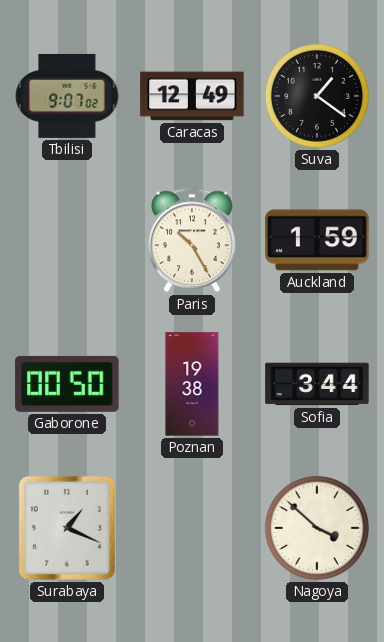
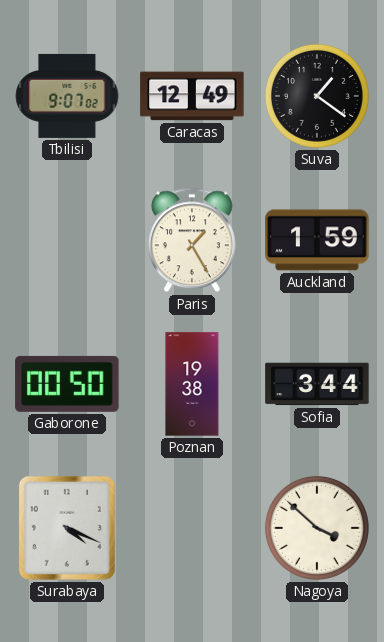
Paris: 10:25 -> 1:25
Surabaya: 1:19 -> 4:19
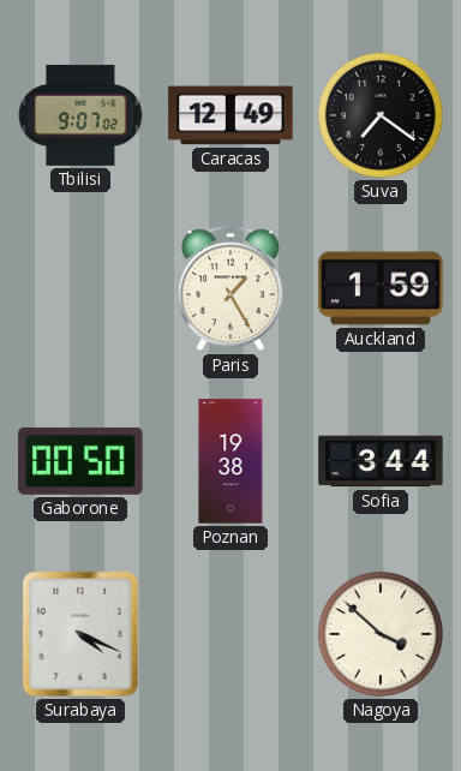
Suva: 1:21 -> 7:21
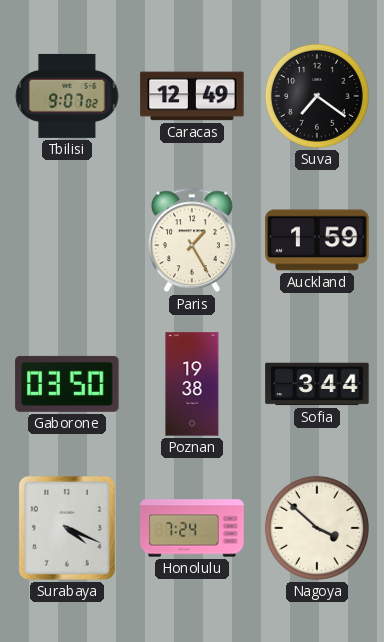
Gaborone: 00:50 -> 03:50
Honolulu: none -> 7:24
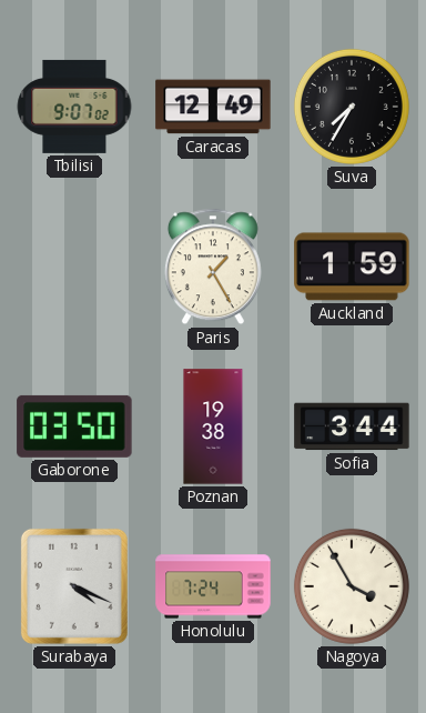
Suva: 7:21 -> 7:35
Nagoya: 3:52 -> 3:55
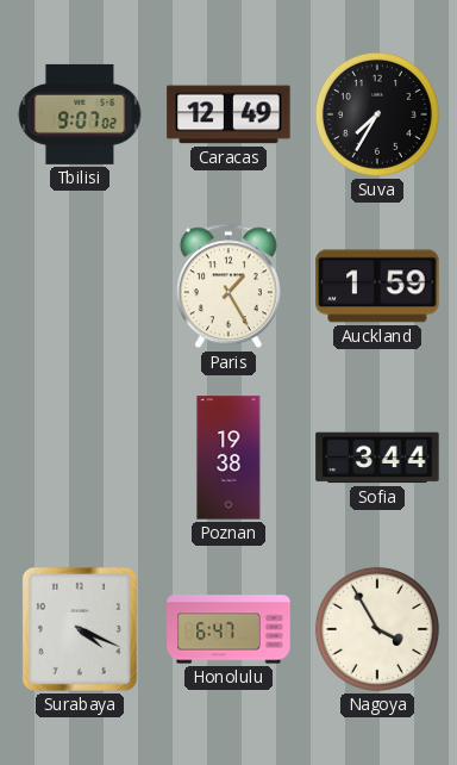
Gaborone: 03:50 -> none
Honolulu: 7:24 -> 6:47
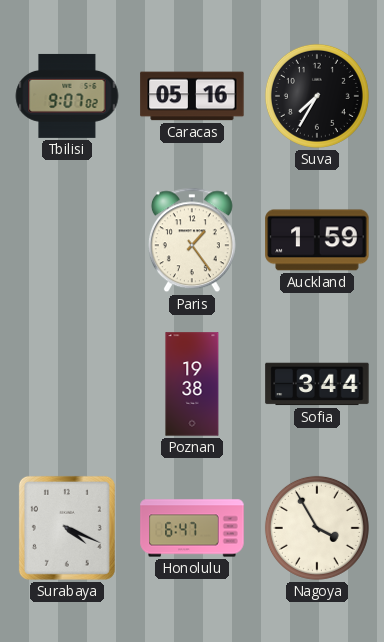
Caracas: 12:49 -> 05:16
Paris: 1:25 -> 1:24
